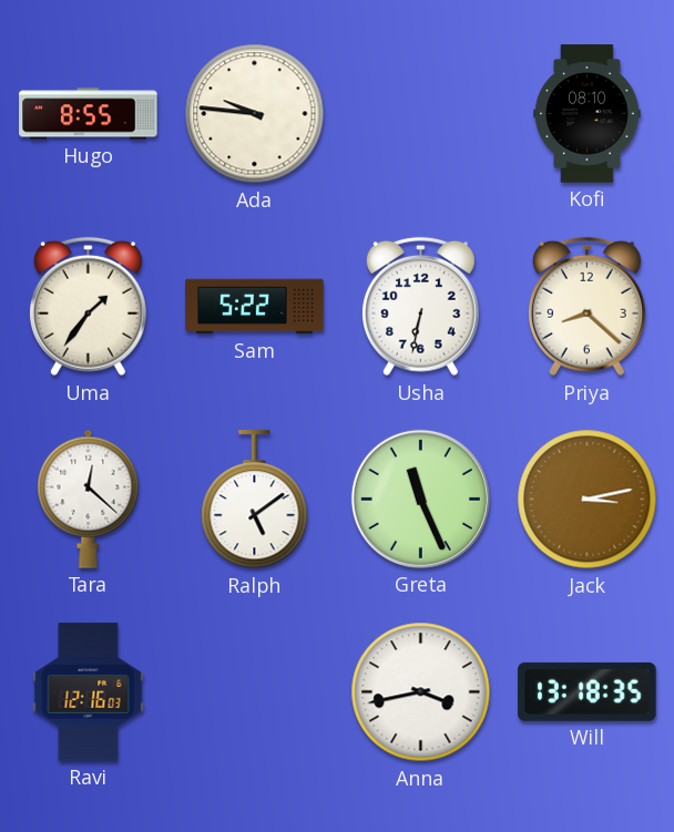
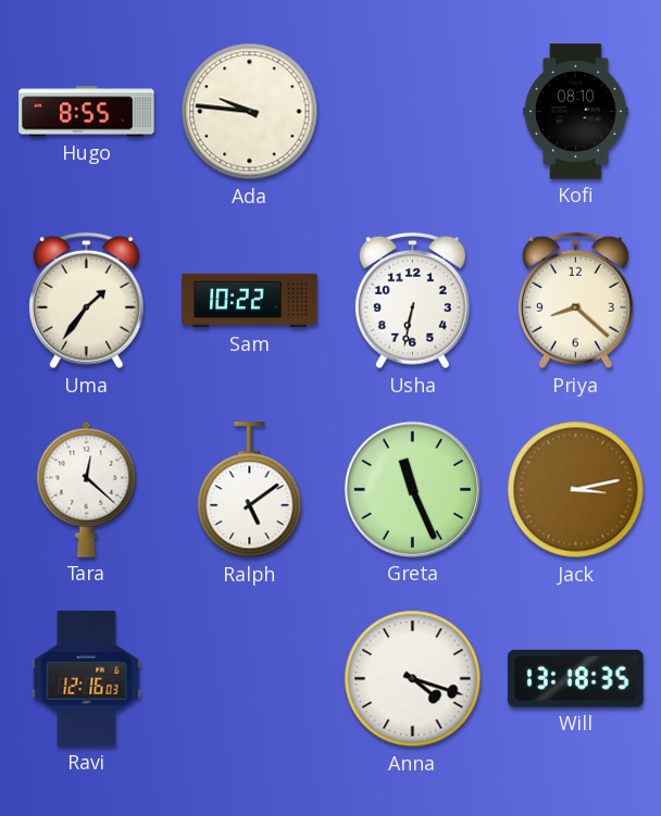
Sam: 5:22 -> 10:22
Anna: 3:43 -> 4:18
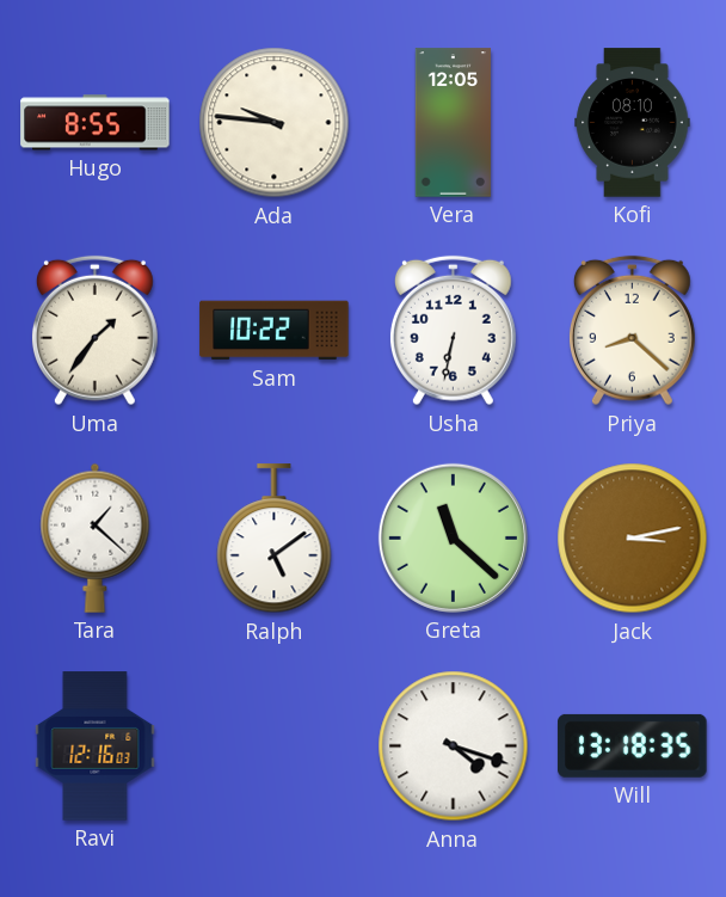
Vera: none -> 12:05
Tara: 12:22 -> 1:22
Greta: 11:26 -> 11:22
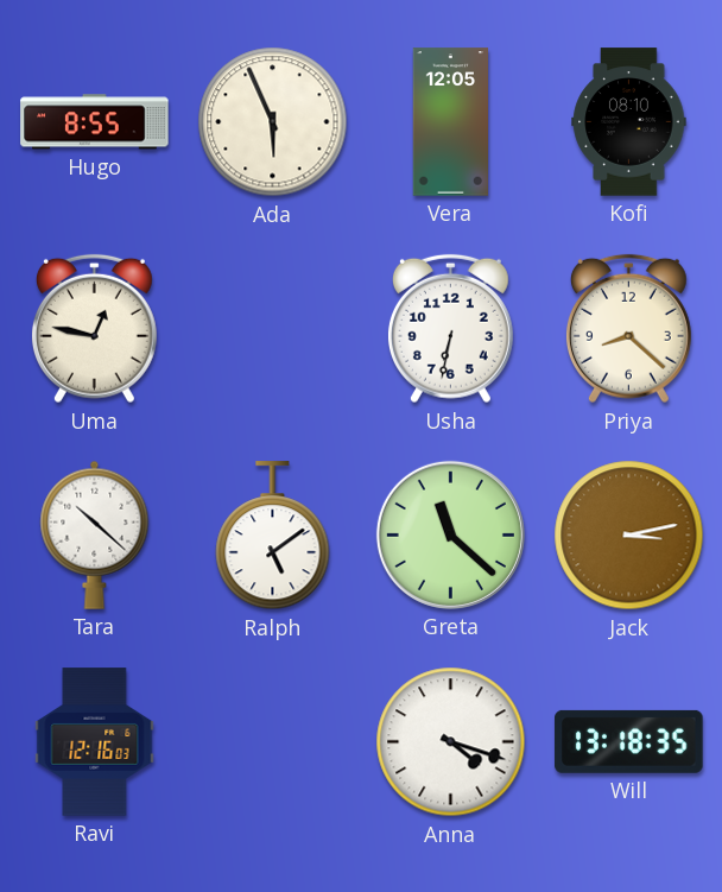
Ada: 9:46 -> 5:56
Uma: 1:36 -> 12:47
Sam: 10:22 -> none
Tara: 1:22 -> 10:22
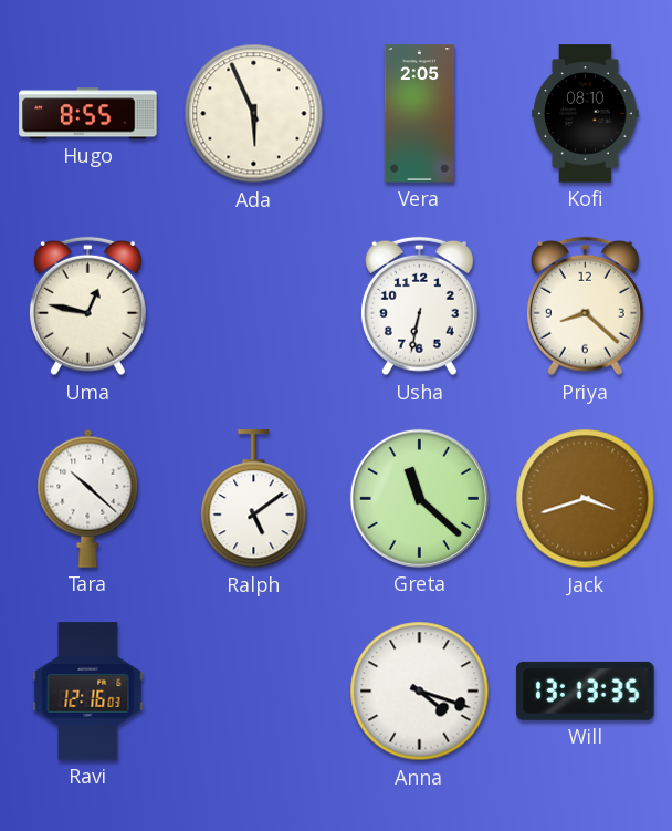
Vera: 12:05 -> 2:05
Jack: 3:13 -> 3:42
Will: 13:18 -> 13:13
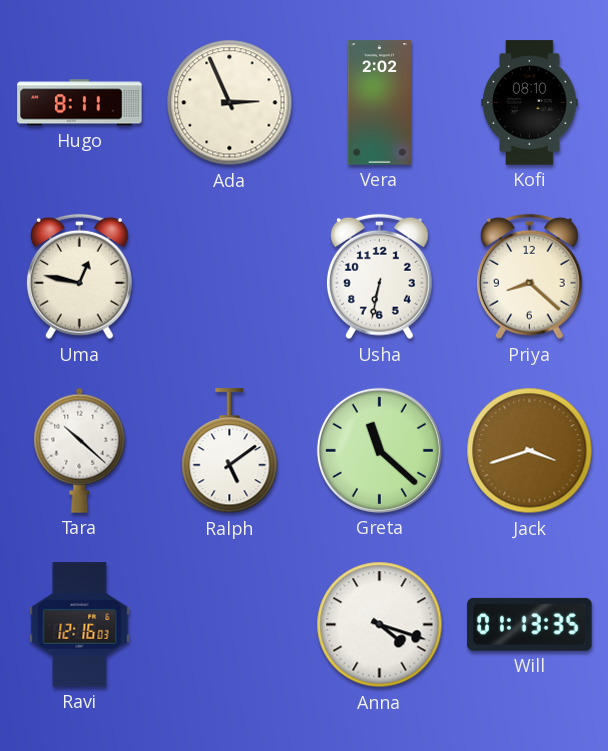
Hugo: 8:55 -> 8:11
Ada: 5:56 -> 2:56
Vera: 2:05 -> 2:02
Will: 13:13 -> 01:13
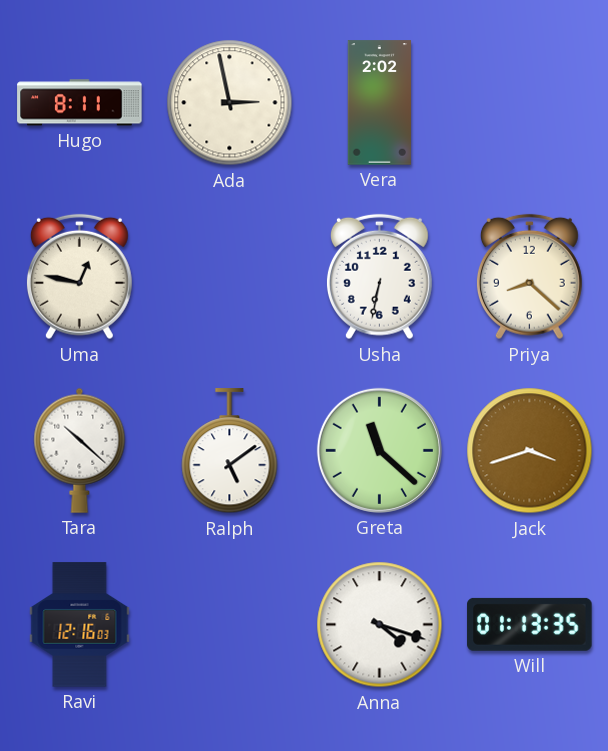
Ada: 2:56 -> 2:58
Kofi: 08:10 -> none
